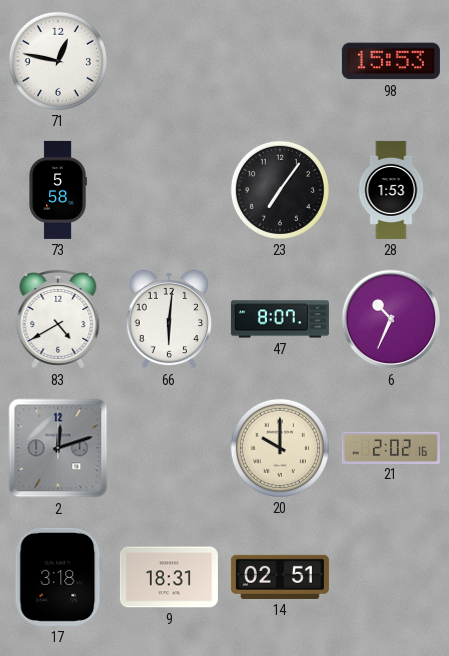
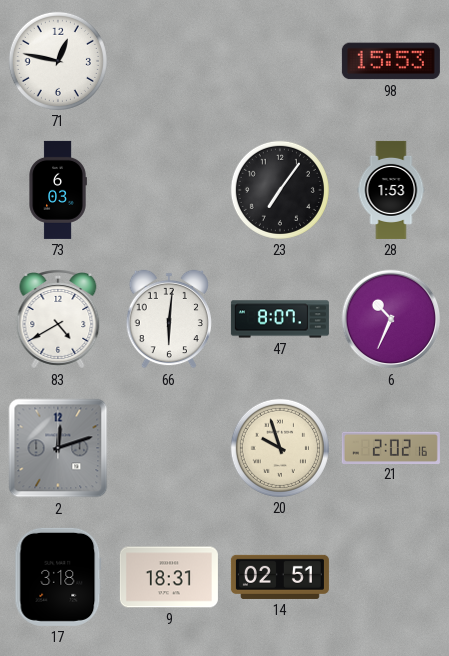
73: 5:58 -> 6:03
20: 10:00 -> 9:57
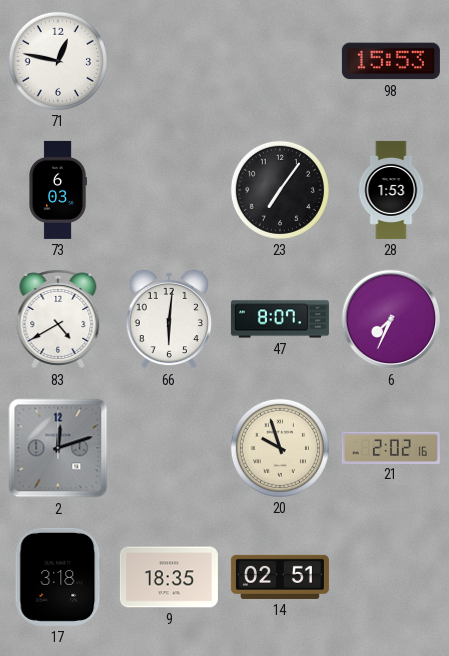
6: 10:34 -> 7:34
9: 18:31 -> 18:35
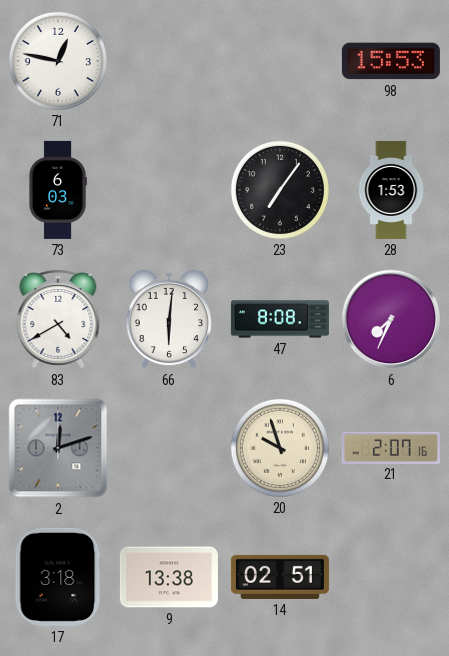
47: 8:07 -> 8:08
21: 2:02 -> 2:07
9: 18:35 -> 13:38
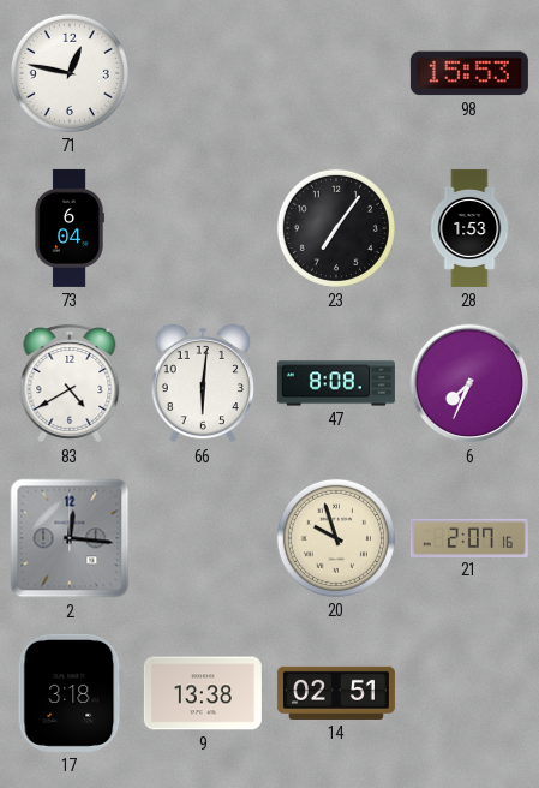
73: 6:03 -> 6:04
2: 12:12 -> 12:16
